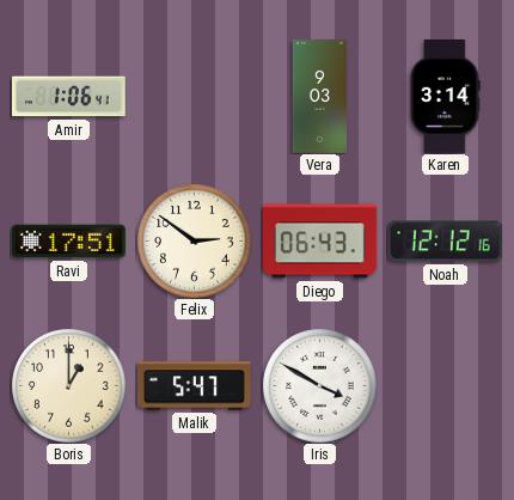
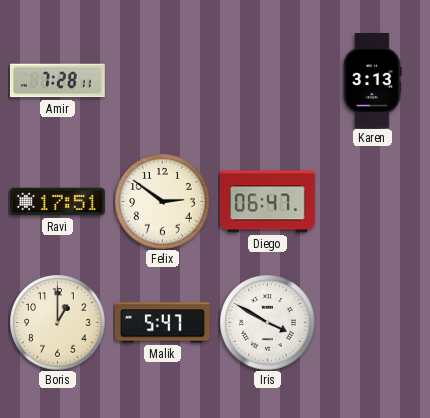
Amir: 1:06 -> 7:28
Vera: 9:03 -> none
Karen: 3:14 -> 3:13
Diego: 06:43 -> 06:47
Noah: 12:12 -> none
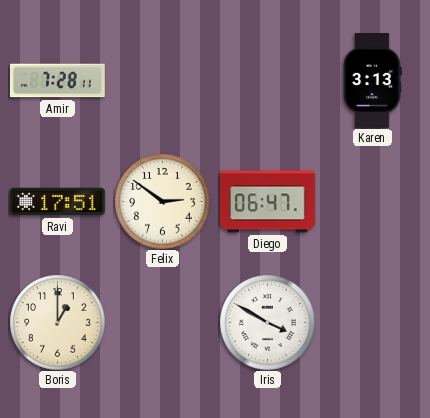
Malik: 5:47 -> none
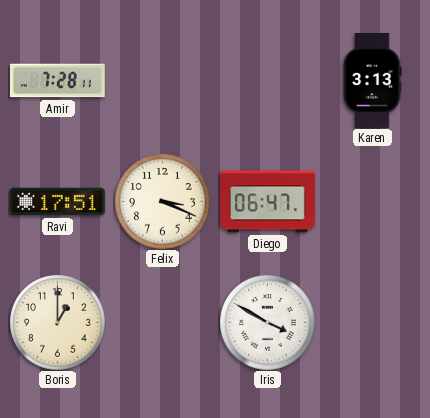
Felix: 2:51 -> 3:19
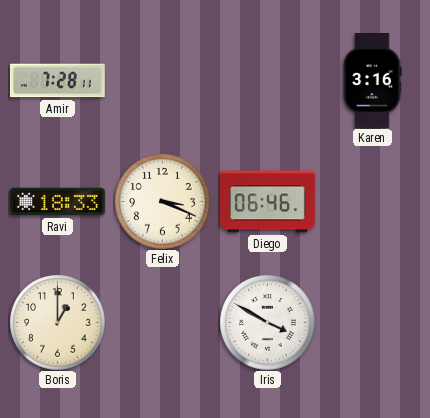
Karen: 3:13 -> 3:16
Ravi: 17:51 -> 18:33
Diego: 06:47 -> 06:46
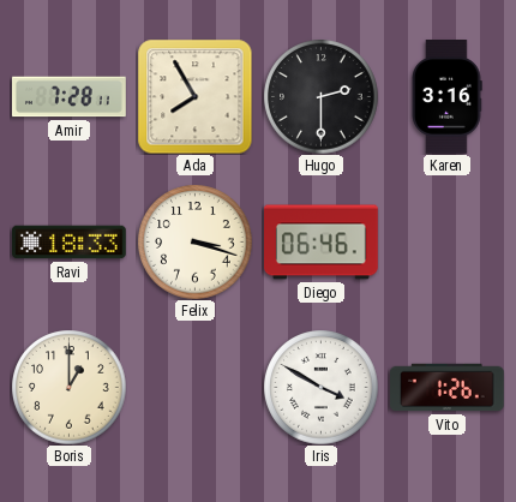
Ada: none -> 7:55
Hugo: none -> 2:30
Felix: 3:19 -> 3:18
Vito: none -> 1:26
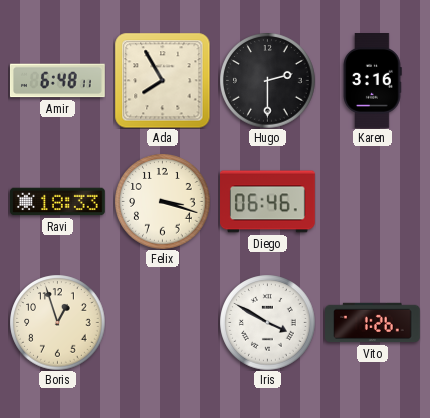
Amir: 7:28 -> 6:48
Boris: 1:00 -> 12:57
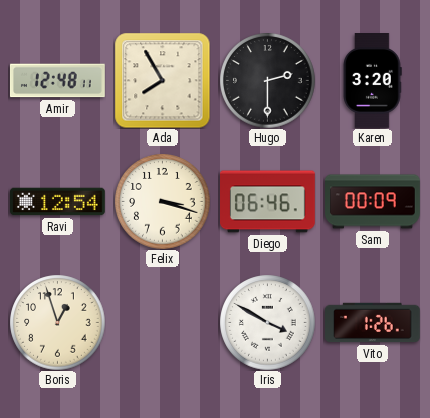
Amir: 6:48 -> 12:48
Karen: 3:16 -> 3:20
Ravi: 18:33 -> 12:54
Sam: none -> 00:09
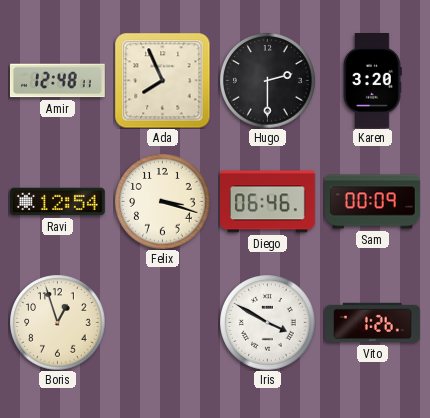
Ada: 7:55 -> 7:56
